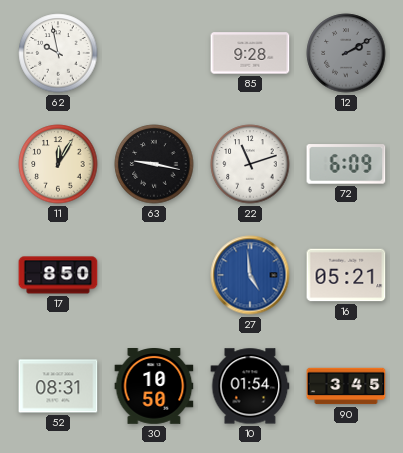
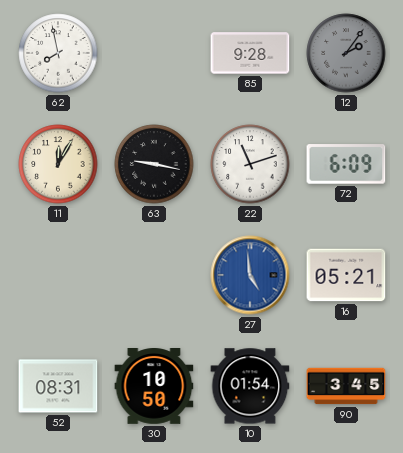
62: 9:58 -> 7:58
12: 2:10 -> 2:06
17: 8:50 -> none
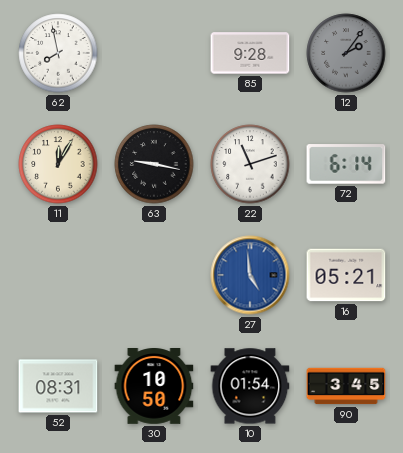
72: 6:09 -> 6:14
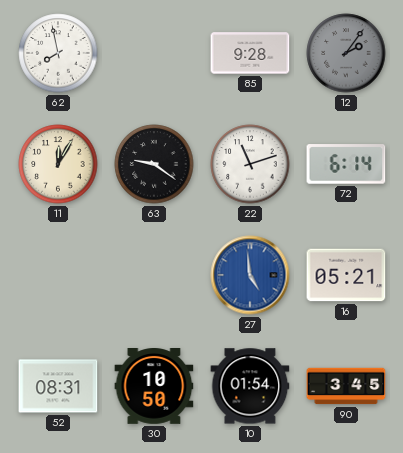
63: 9:17 -> 9:21
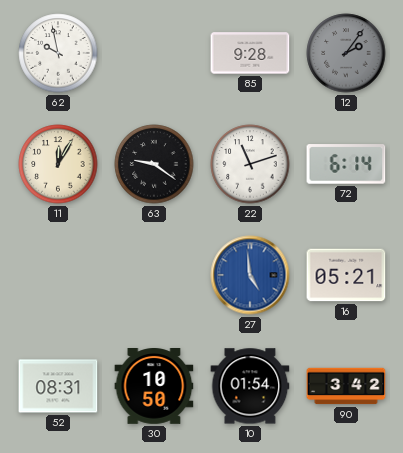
62: 7:58 -> 9:58
90: 3:45 -> 3:42
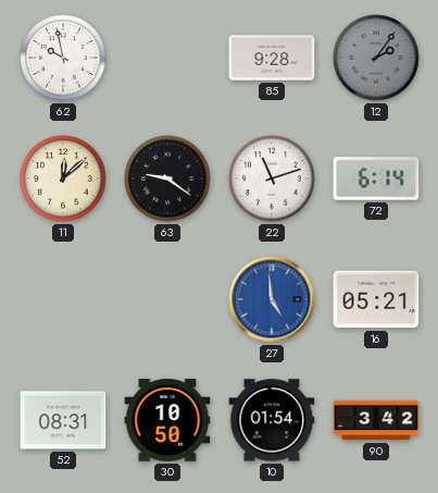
11: 12:05 -> 12:08
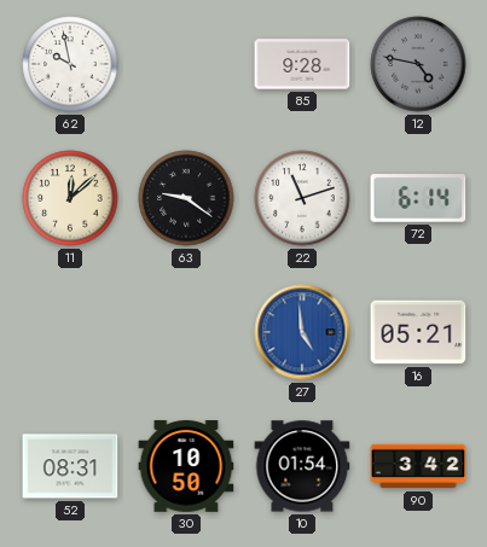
12: 2:06 -> 4:47
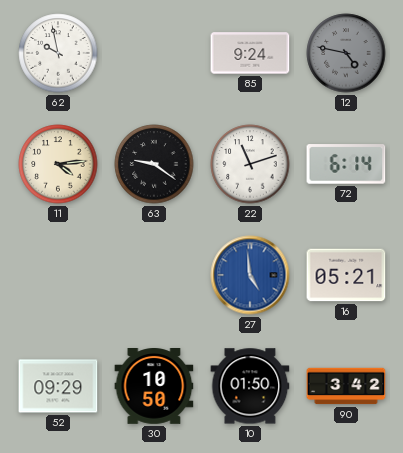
85: 9:28 -> 9:24
11: 12:08 -> 4:14
52: 08:31 -> 09:29
10: 01:54 -> 01:50
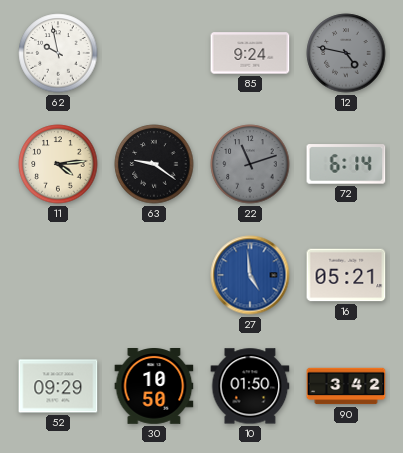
22 dial: white -> grey
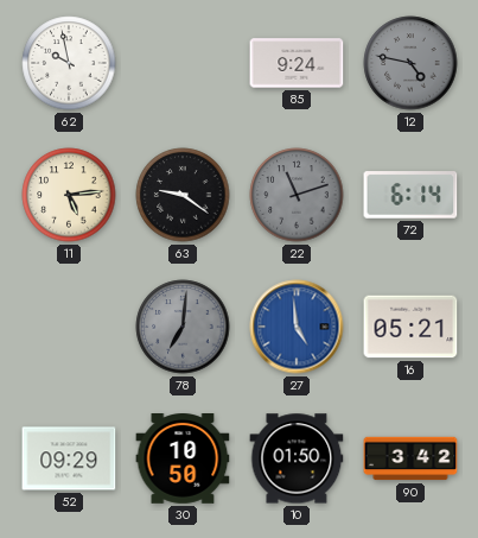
11: 4:14 -> 5:14
78: none -> 7:01
